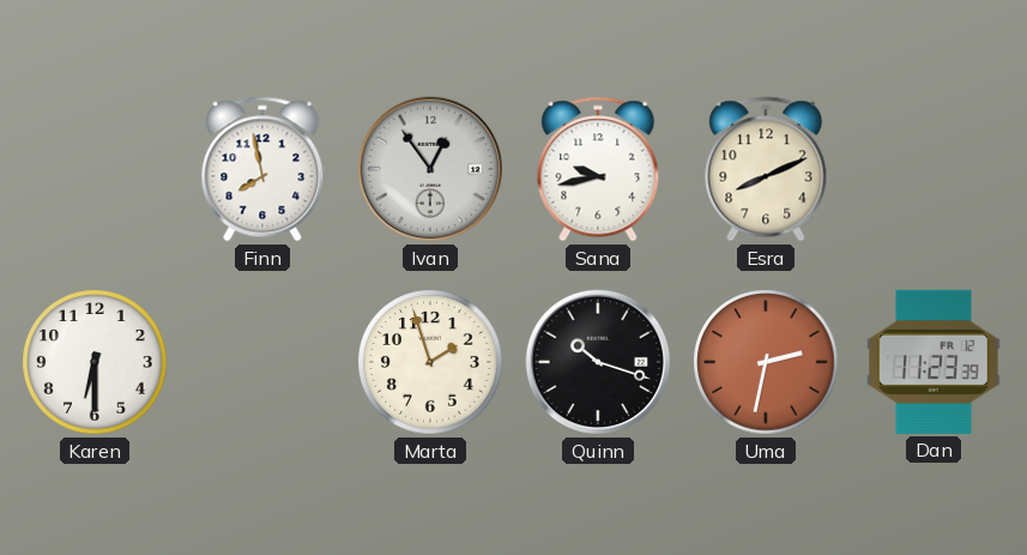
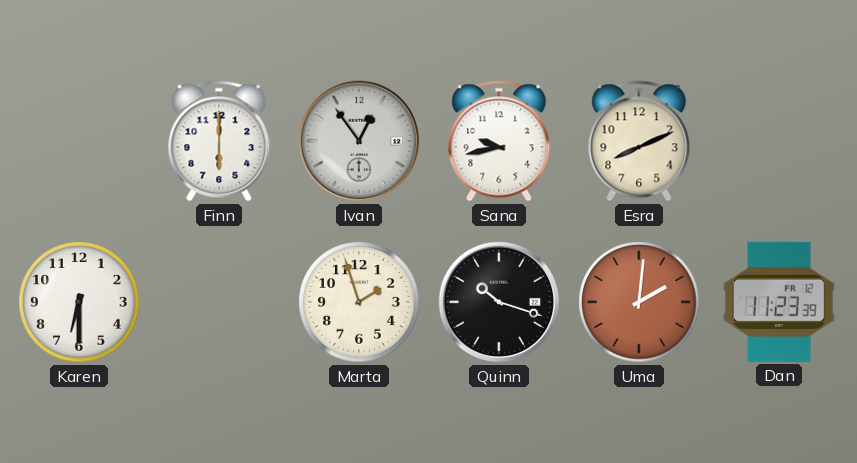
Finn: 7:58 -> 6:00
Uma: 2:32 -> 2:01
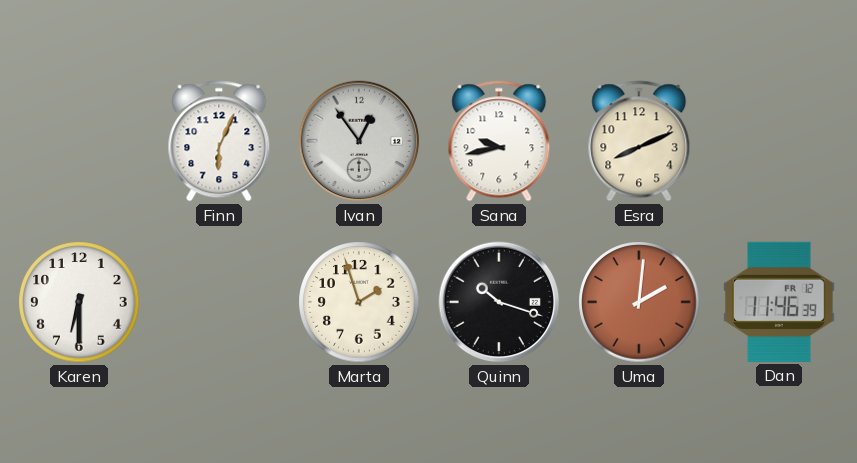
Finn: 6:00 -> 6:04
Dan: 11:23 -> 11:46
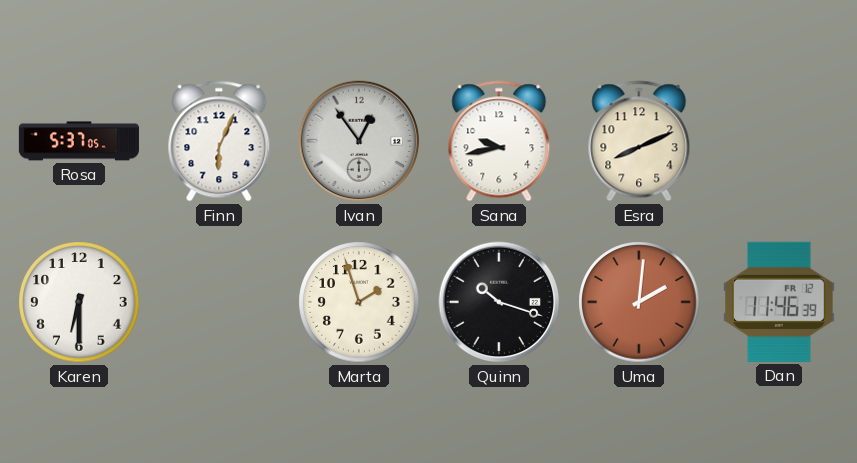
Rosa: none -> 5:37
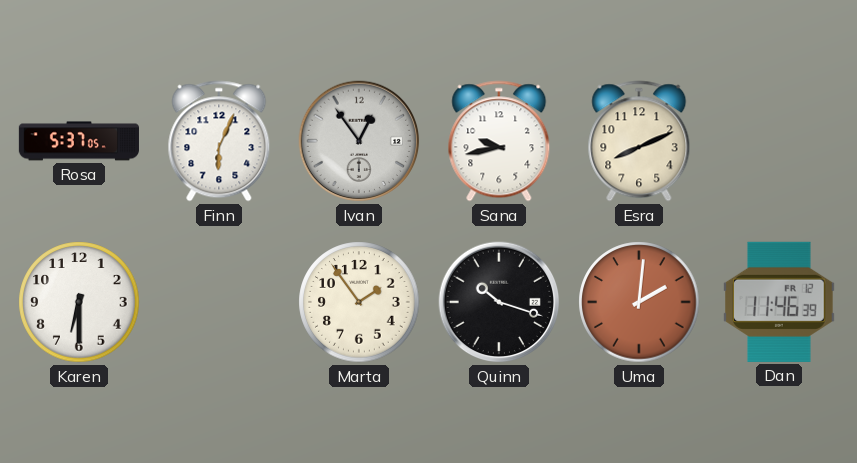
Marta: 1:57 -> 1:54
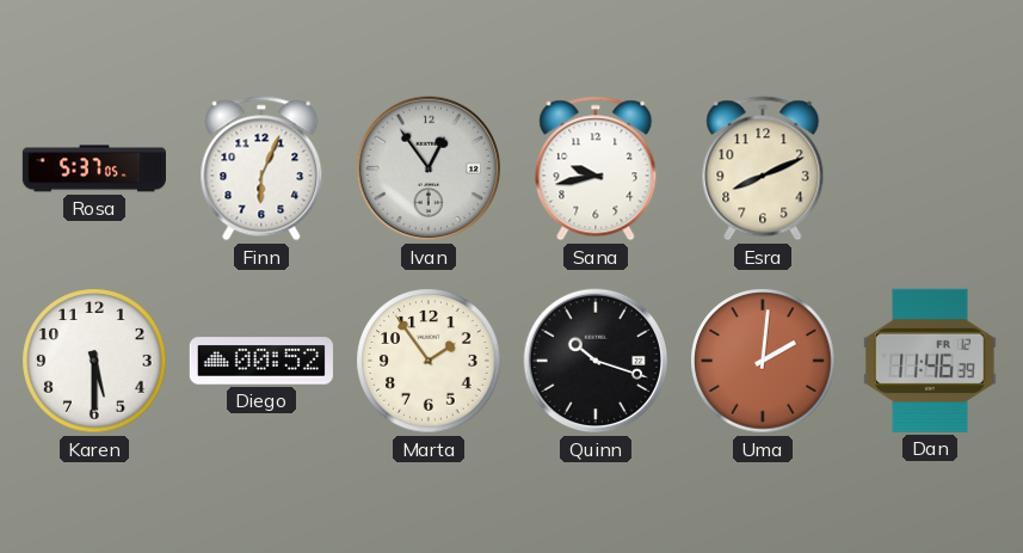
Karen: 6:30 -> 5:30
Diego: none -> 00:52
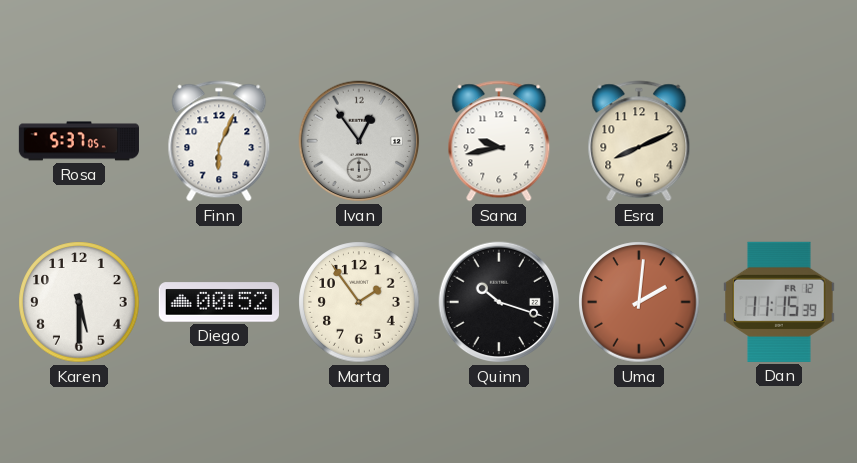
Dan: 11:46 -> 11:15
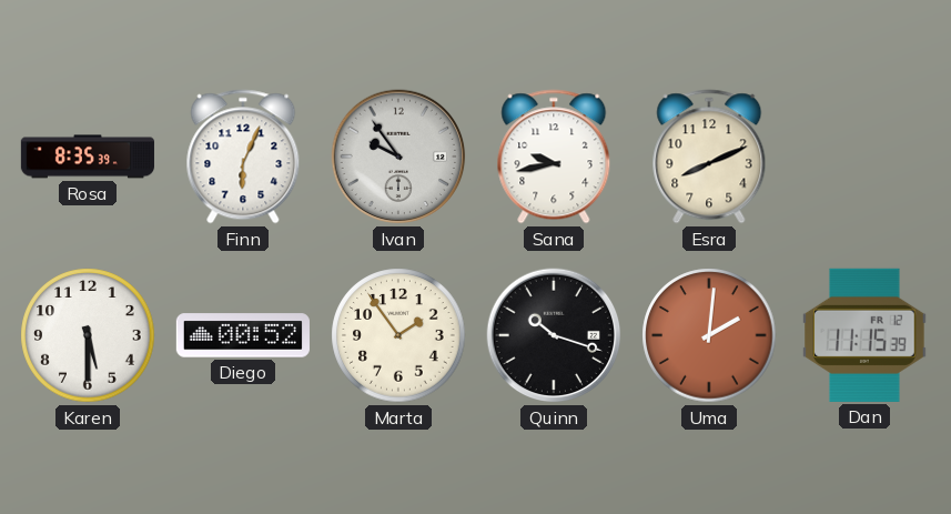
Rosa: 5:37 -> 8:35
Ivan: 12:54 -> 9:54
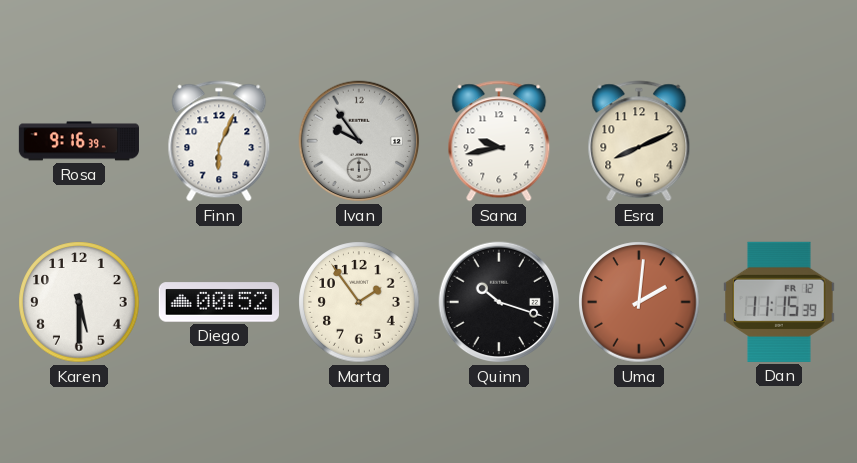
Rosa: 8:35 -> 9:16
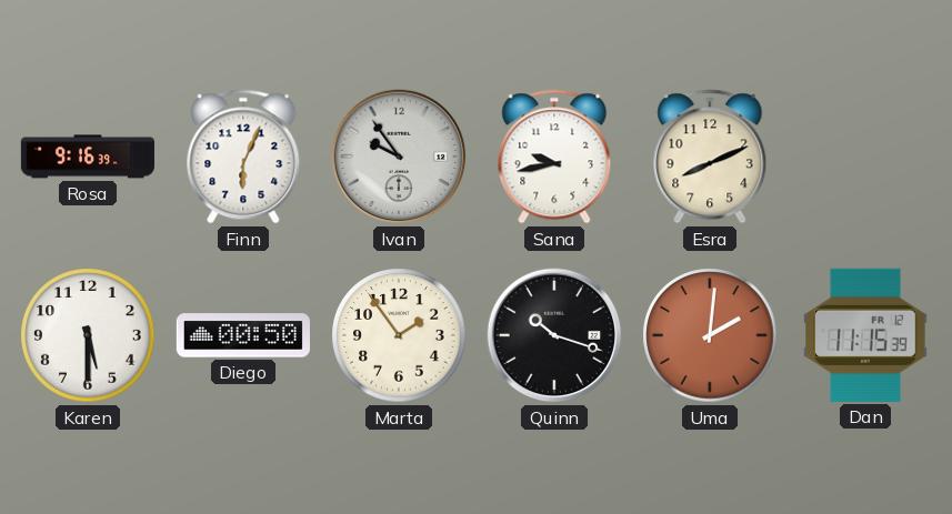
Diego: 00:52 -> 00:50
